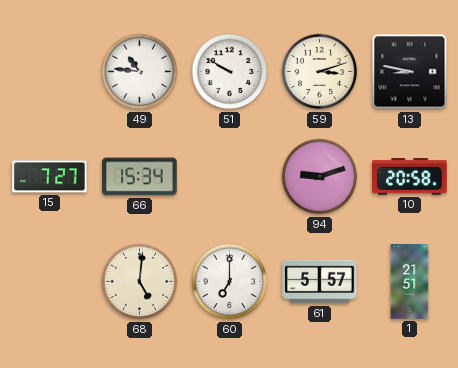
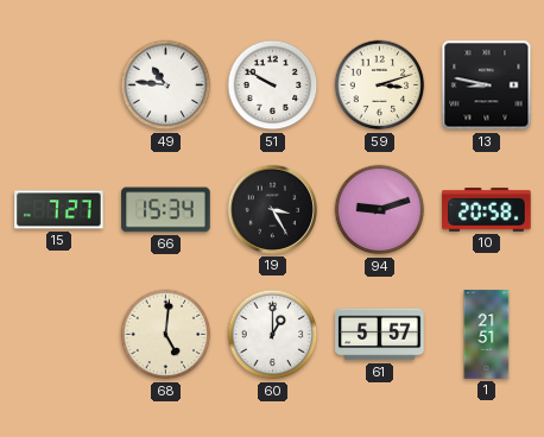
19: none -> 3:25
60: 7:00 -> 1:00
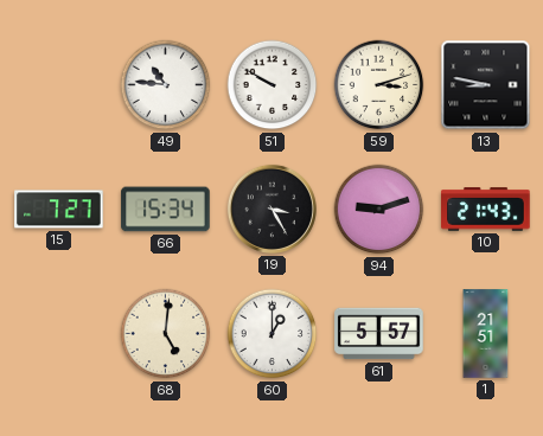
10: 20:58 -> 21:43
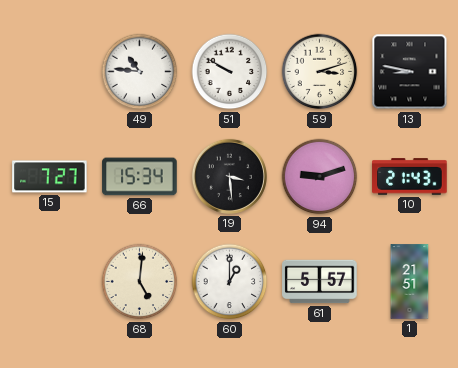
19: 3:25 -> 3:29
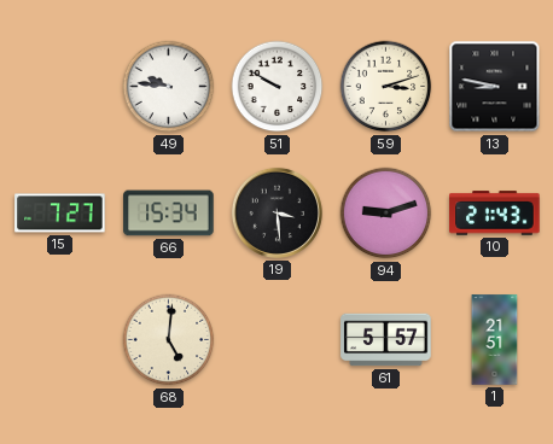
49: 10:46 -> 9:46
60: 1:00 -> none
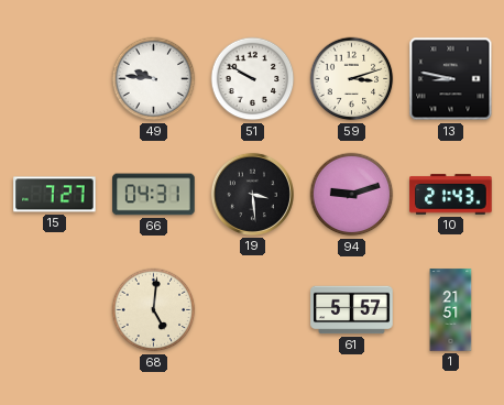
66: 15:34 -> 04:31
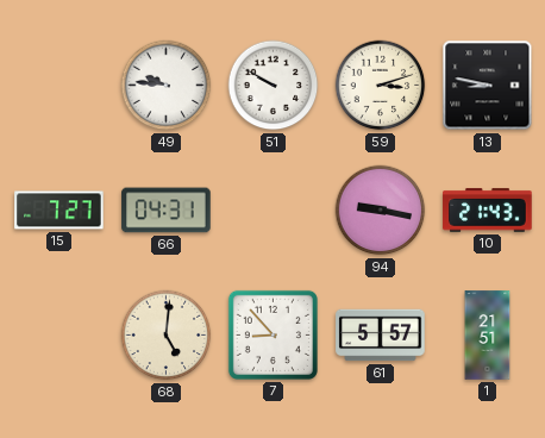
19: 3:29 -> none
94: 9:12 -> 9:17
7: none -> 8:53
